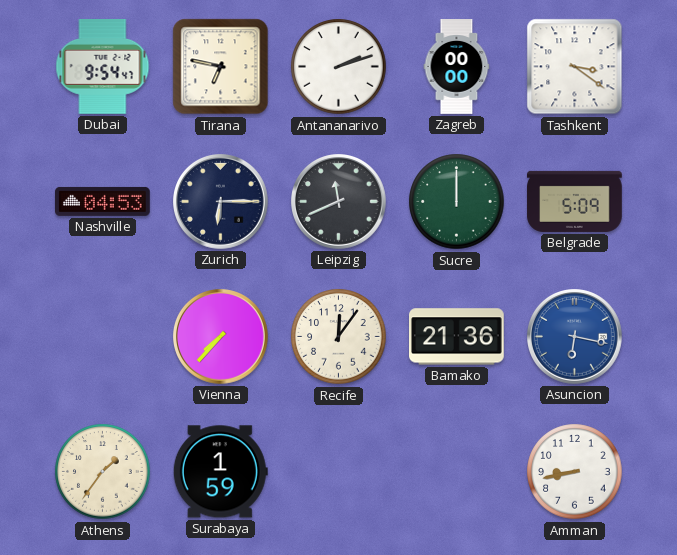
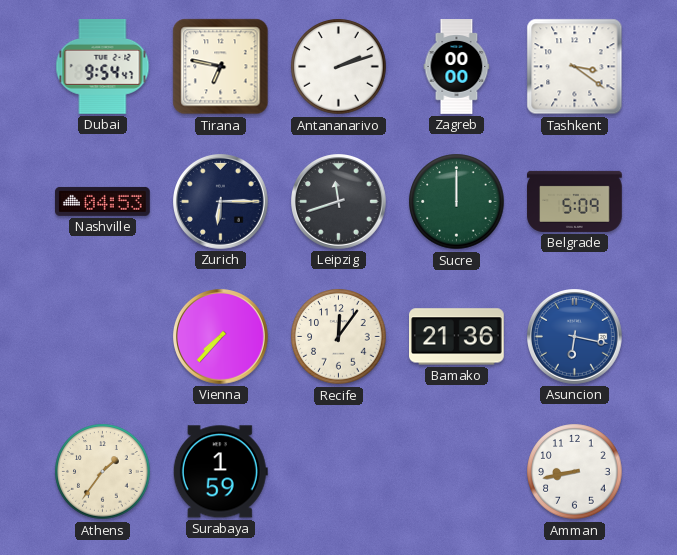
Leipzig: 11:41 -> 11:42
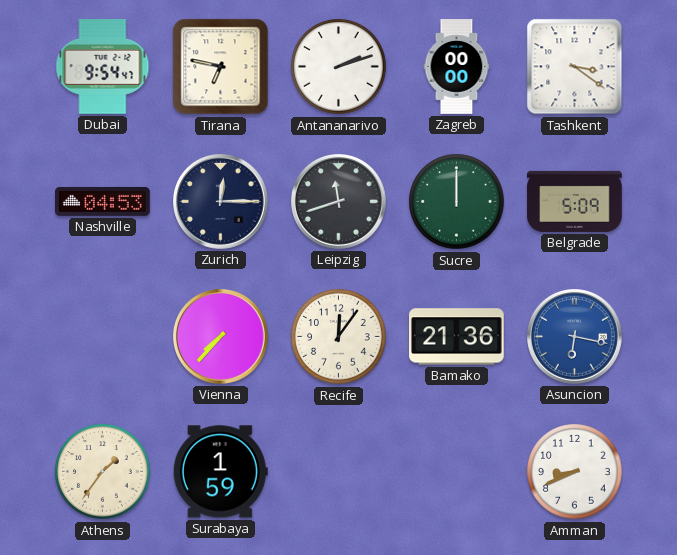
Zurich: 6:15 -> 12:15
Amman: 8:43 -> 8:41
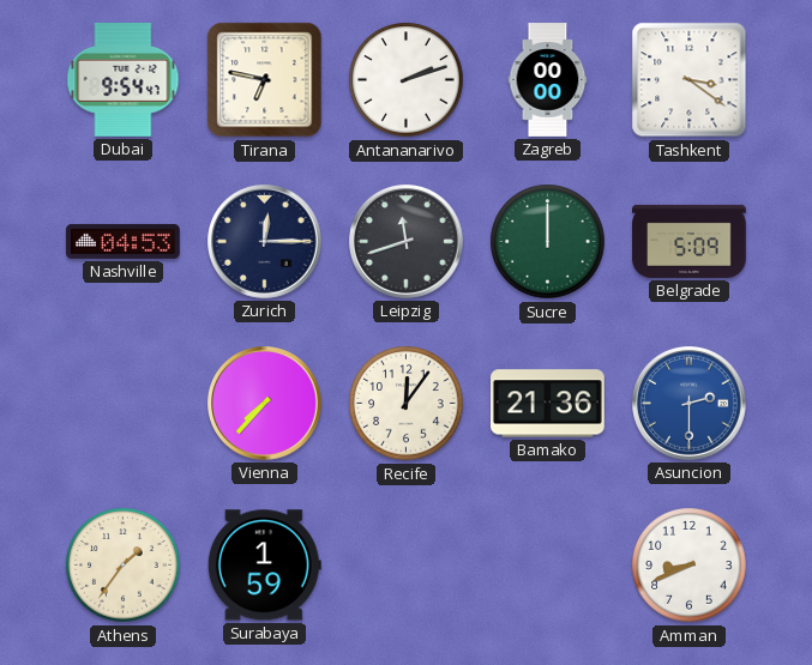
Asuncion: 6:17 -> 2:30
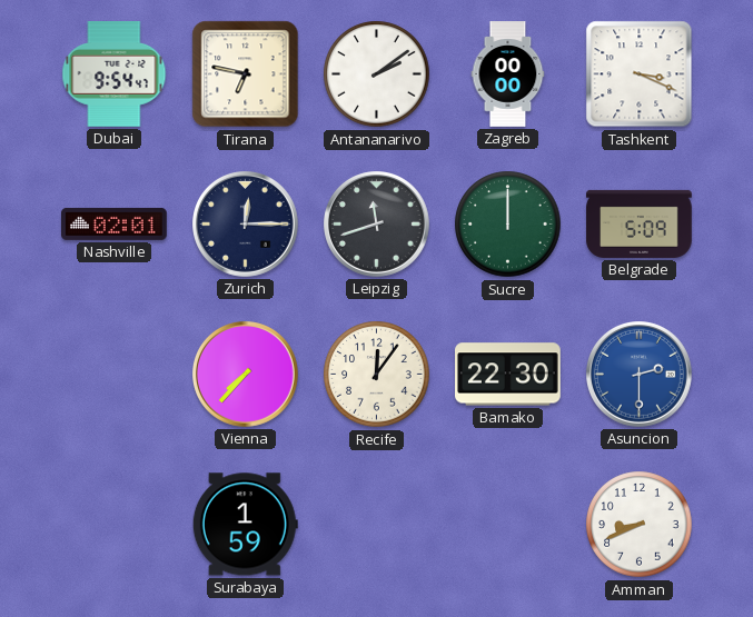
Antananarivo: 2:12 -> 2:09
Tashkent: 3:21 -> 3:19
Nashville: 04:53 -> 02:01
Bamako: 21:36 -> 22:30
Athens: 1:36 -> none
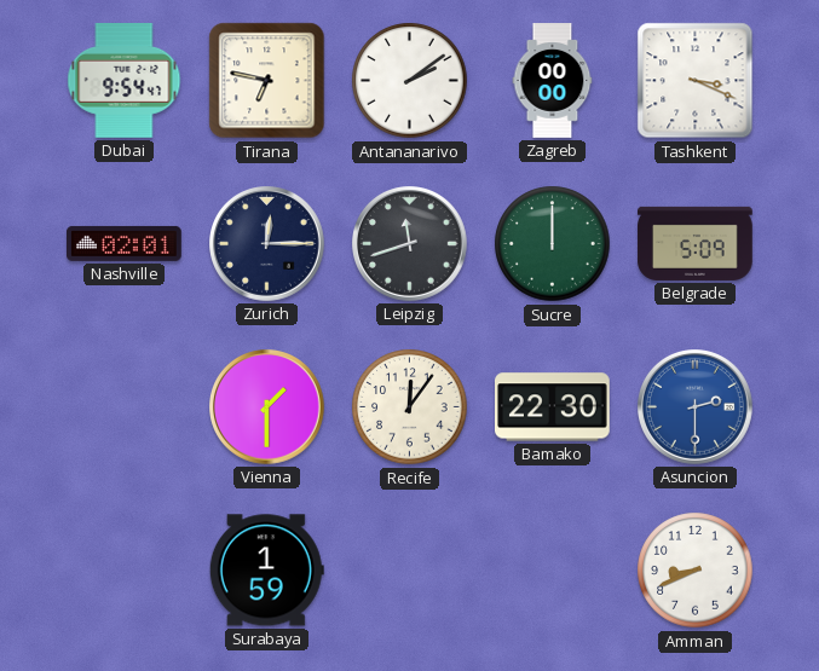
Vienna: 7:37 -> 1:30
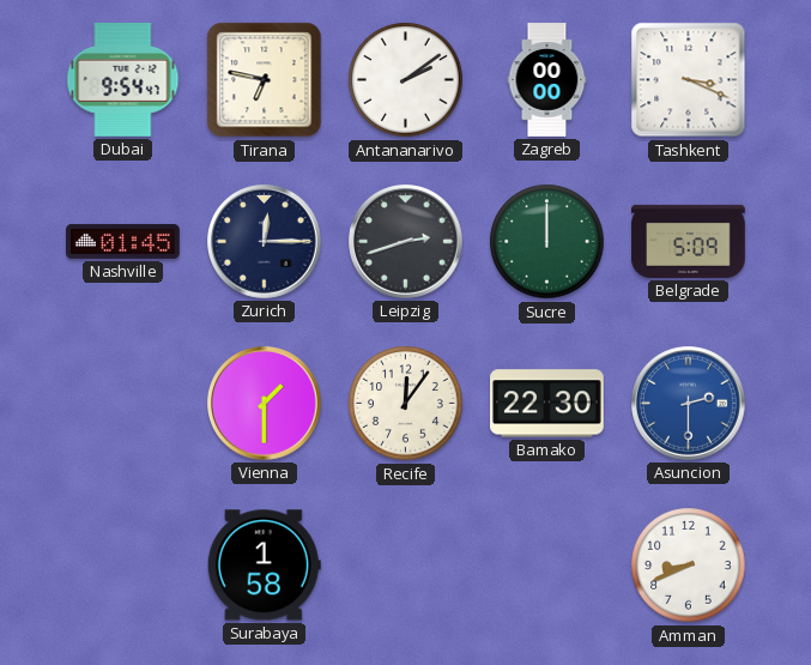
Nashville: 02:01 -> 01:45
Leipzig: 11:42 -> 2:42
Surabaya: 1:59 -> 1:58
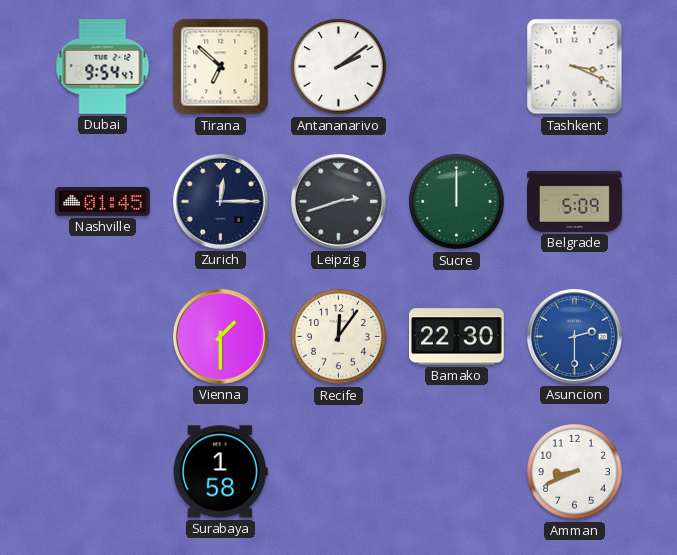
Tirana: 6:47 -> 6:52
Zagreb: 00:00 -> none
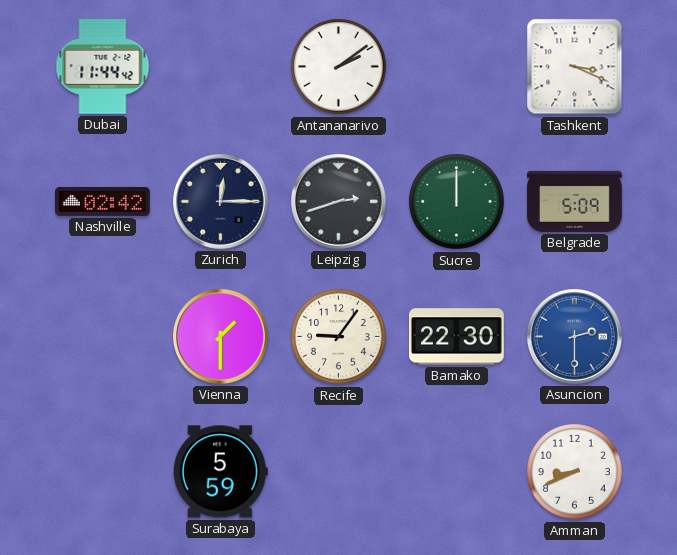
Dubai: 9:54 -> 11:44
Tirana: 6:52 -> none
Nashville: 01:45 -> 02:42
Recife: 12:06 -> 9:06
Surabaya: 1:58 -> 5:59
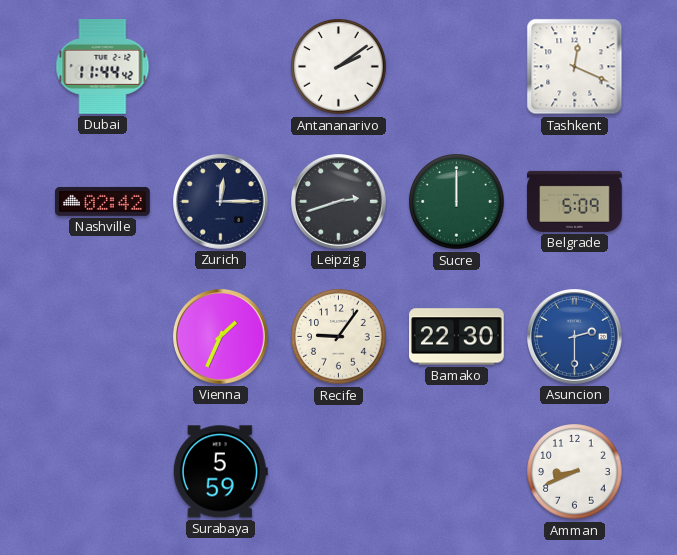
Tashkent: 3:19 -> 12:19
Vienna: 1:30 -> 1:34
